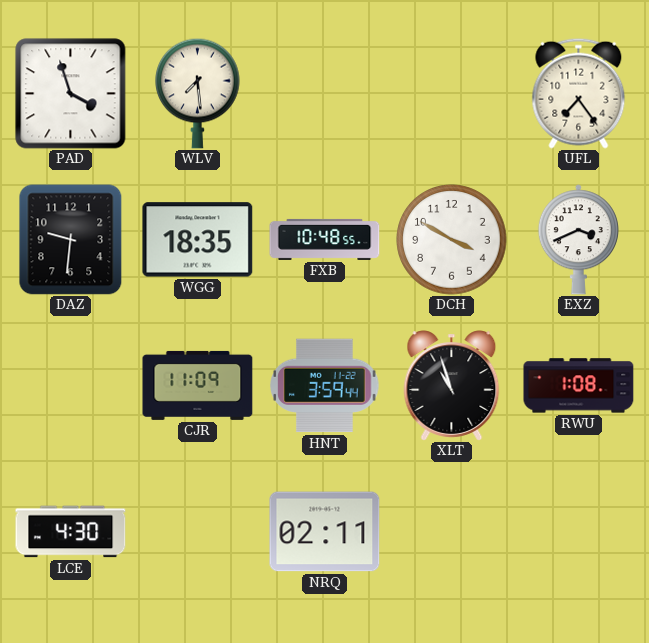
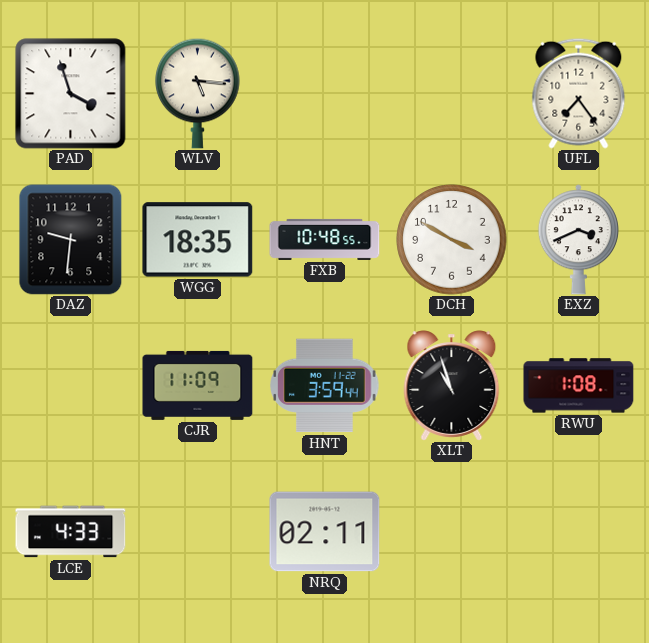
WLV: 7:29 -> 5:16
LCE: 4:30 -> 4:33
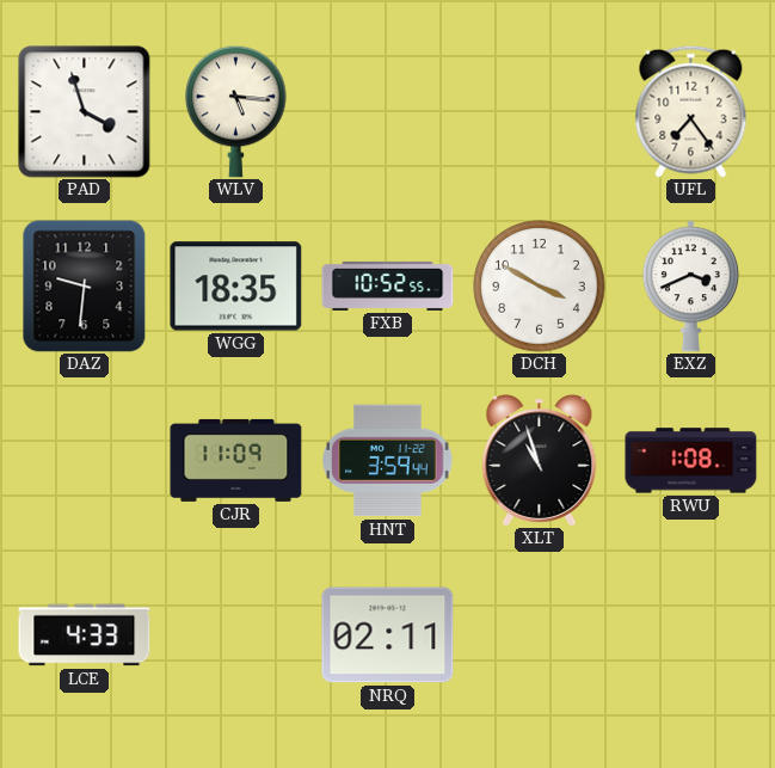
FXB: 10:48 -> 10:52
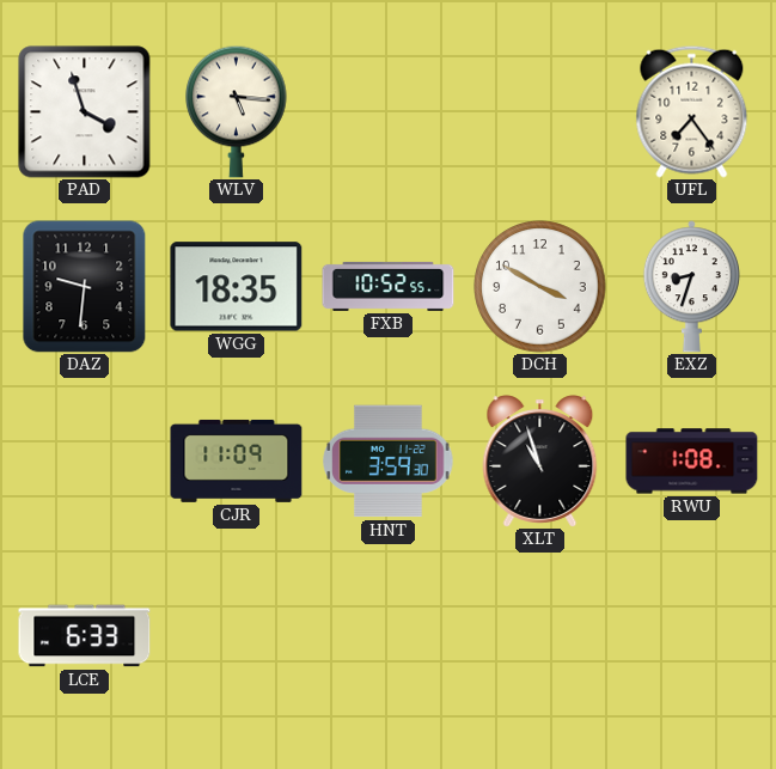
EXZ: 3:41 -> 8:33
HNT: 3:59:44 -> 3:59:30
LCE: 4:33 -> 6:33
NRQ: 02:11 -> none
